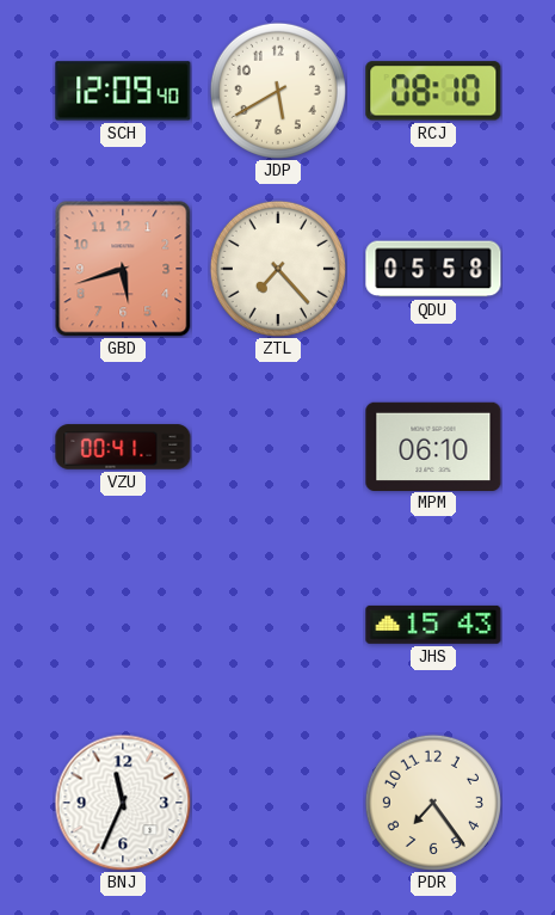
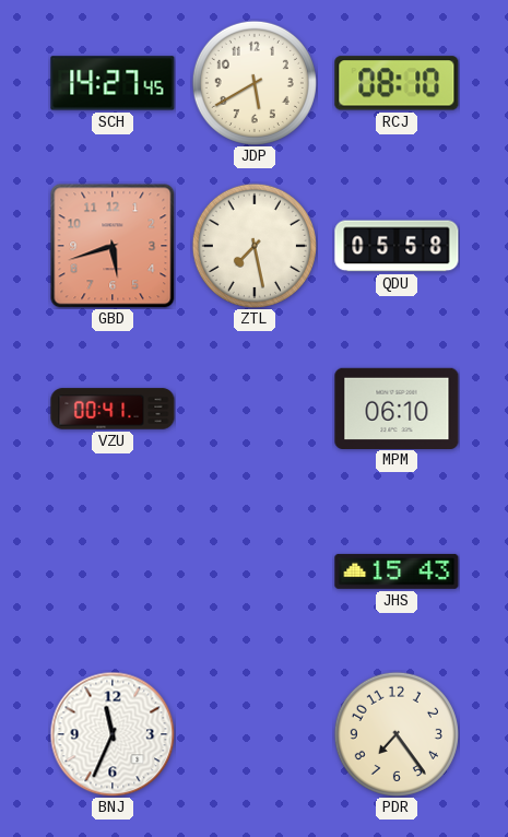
SCH: 12:09 -> 14:27
ZTL: 7:23 -> 7:28
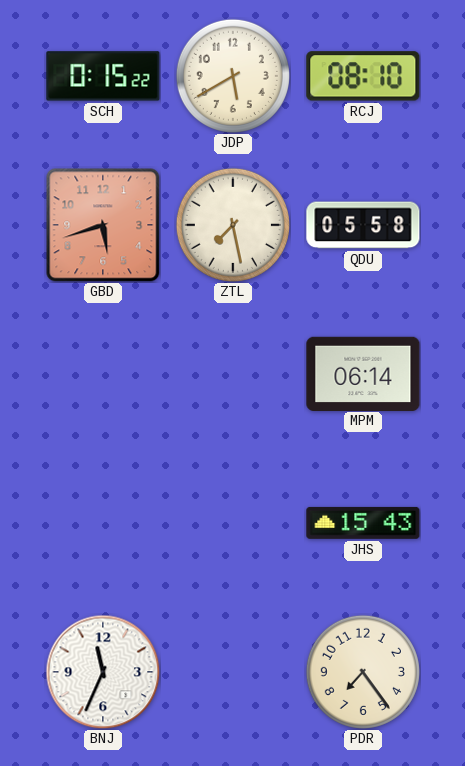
SCH: 14:27 -> 0:15
VZU: 00:41 -> none
MPM: 06:10 -> 06:14
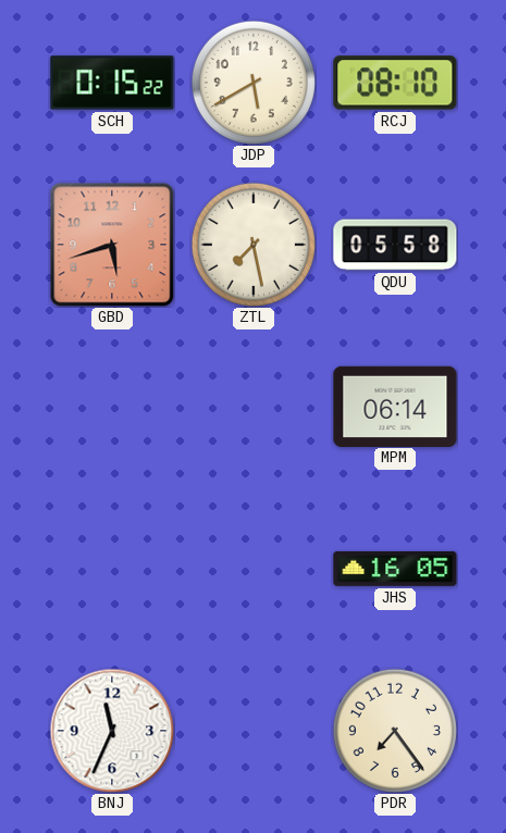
JHS: 15:43 -> 16:05
